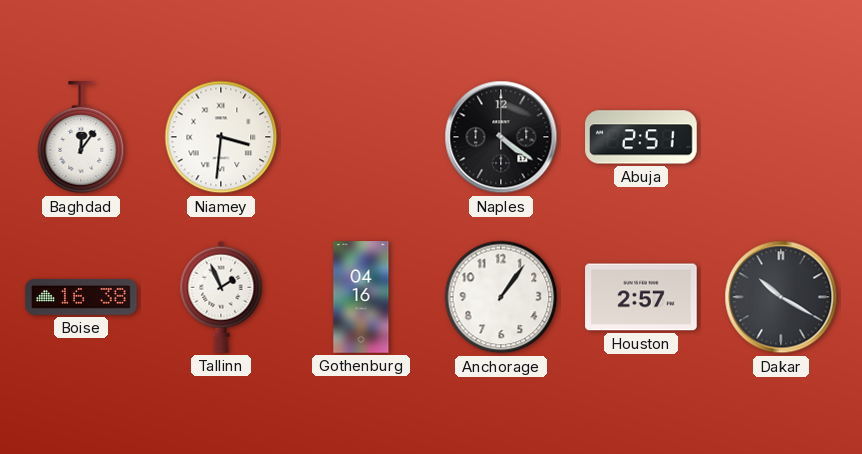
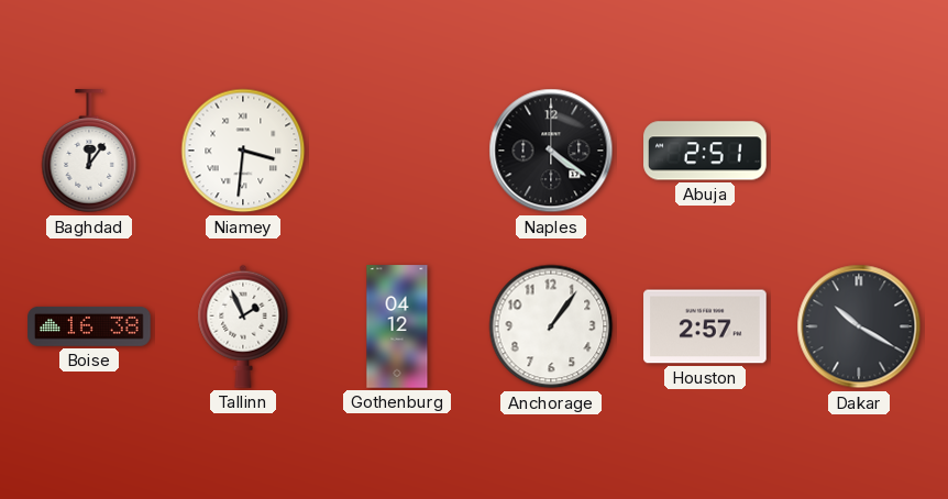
Gothenburg: 04:16 -> 04:12
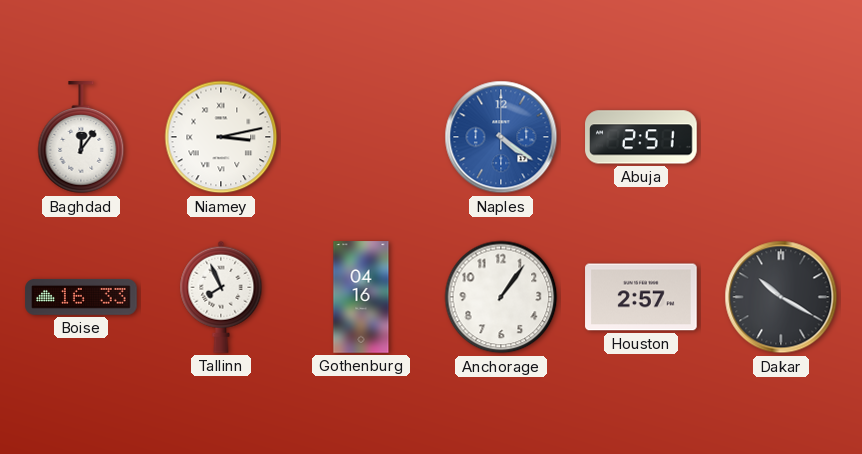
Niamey: 3:31 -> 3:13
Naples dial: black -> blue
Boise: 16:38 -> 16:33
Tallinn: 1:56 -> 7:56
Gothenburg: 04:12 -> 04:16
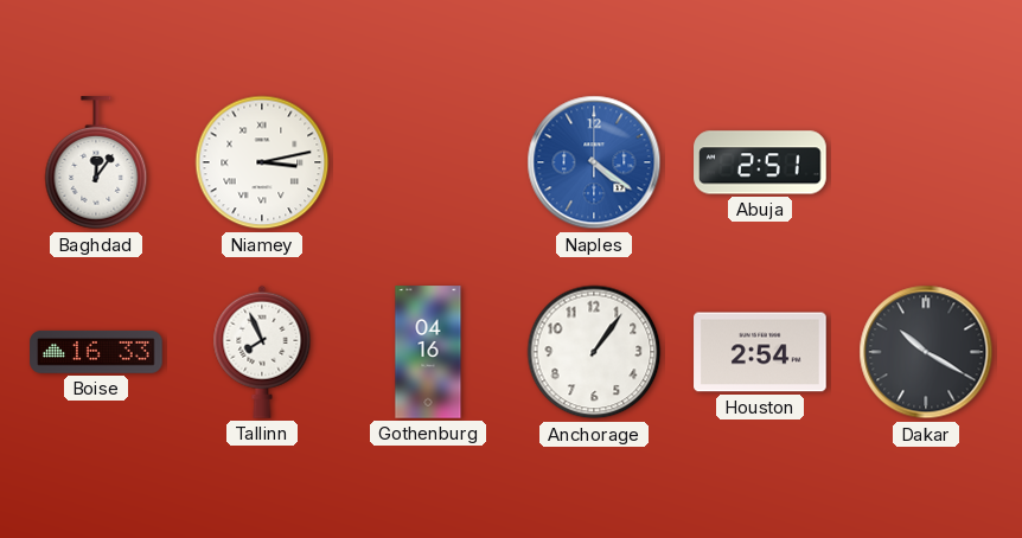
Houston: 2:57 -> 2:54
